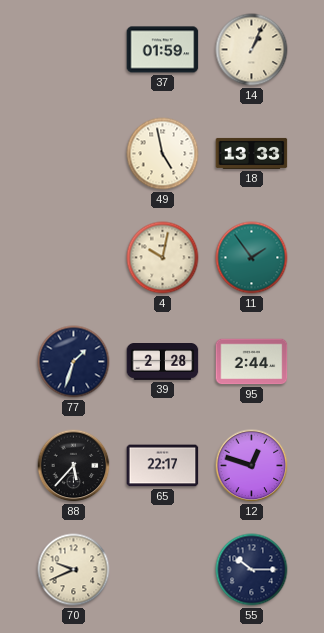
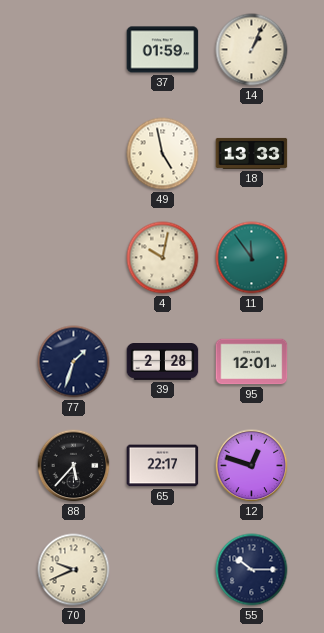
11: 1:54 -> 11:54
95: 2:44 -> 12:01
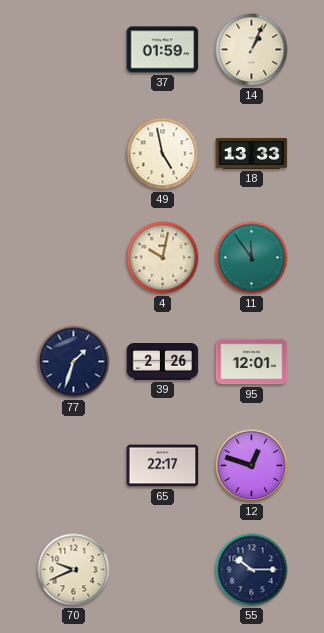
39: 2:28 -> 2:26
88: 5:37 -> none
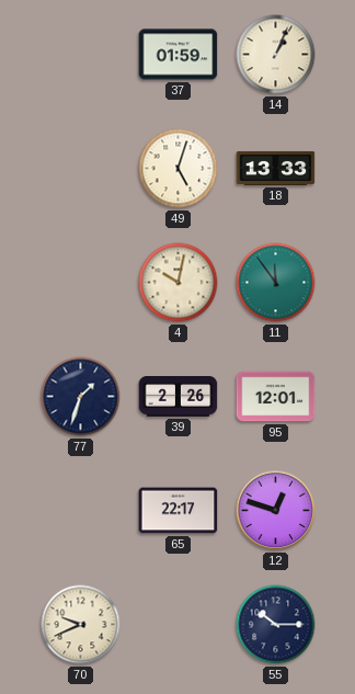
49: 4:58 -> 5:03
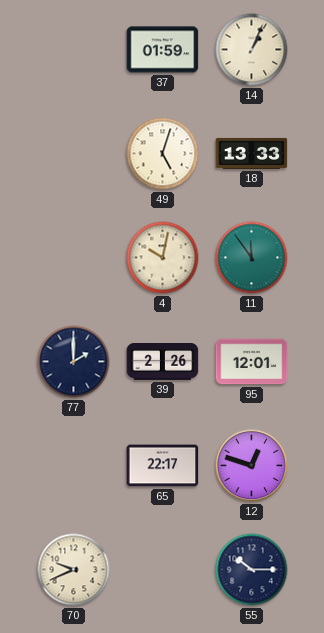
77: 1:33 -> 2:00
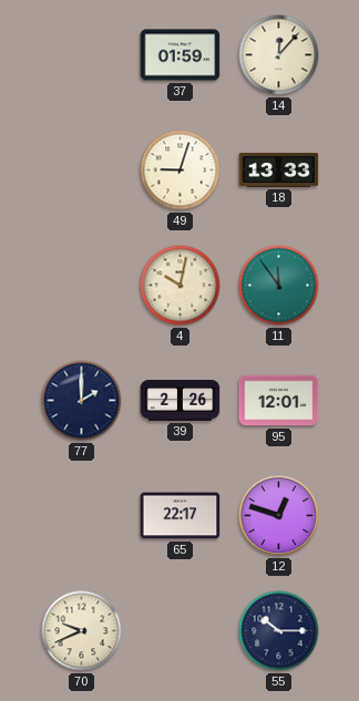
14: 1:04 -> 12:07
49: 5:03 -> 9:03
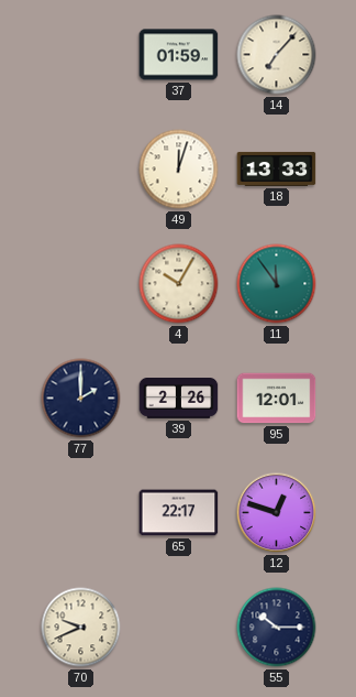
14: 12:07 -> 7:07
49: 9:03 -> 12:03
4: 10:02 -> 10:05
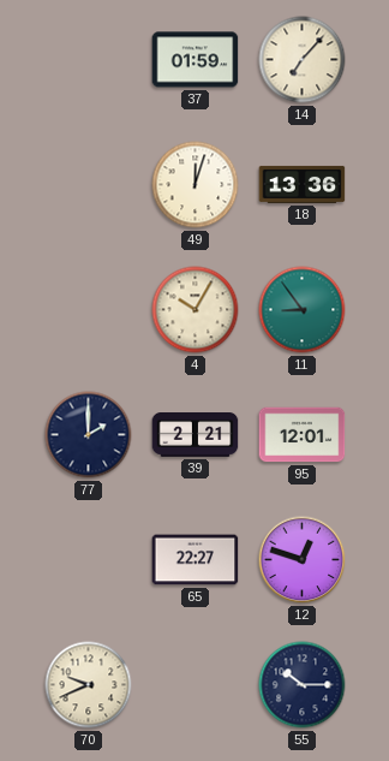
18: 13:33 -> 13:36
11: 11:54 -> 8:54
39: 2:26 -> 2:21
65: 22:17 -> 22:27
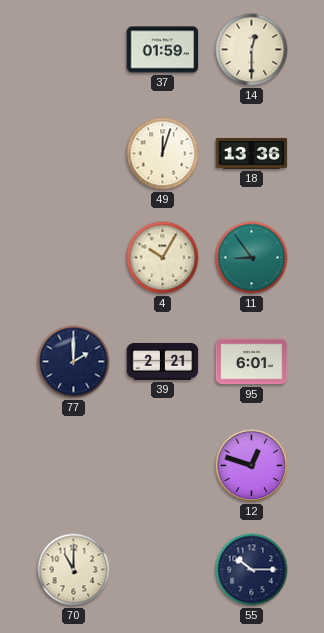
14: 7:07 -> 12:30
95: 12:01 -> 6:01
65: 22:27 -> none
70: 9:41 -> 11:00
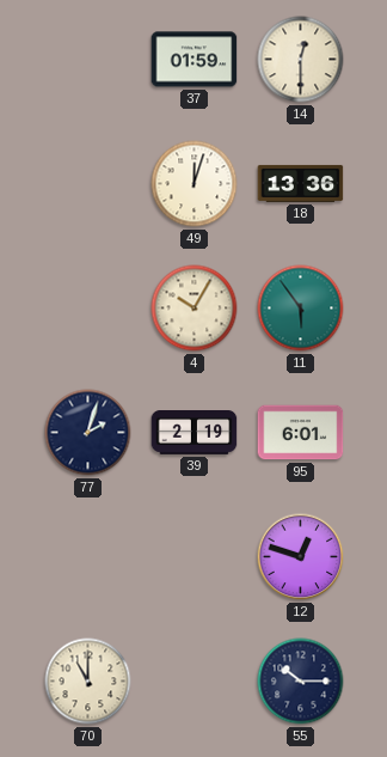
11: 8:54 -> 5:54
77: 2:00 -> 2:03
39: 2:21 -> 2:19
